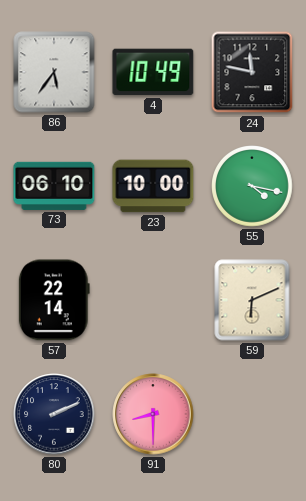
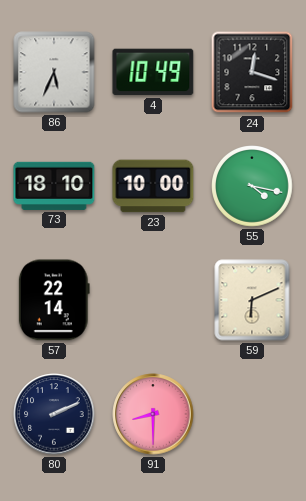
86: 5:36 -> 5:34
24: 11:47 -> 12:18
73: 06:10 -> 18:10
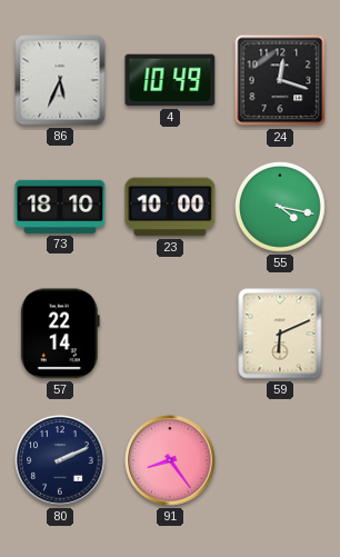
91: 8:30 -> 8:24
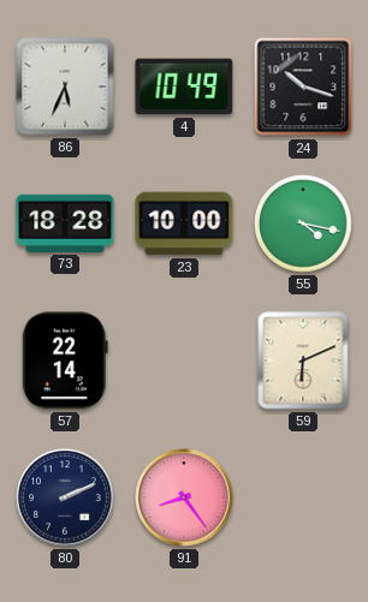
24: 12:18 -> 10:18
73: 18:10 -> 18:28
